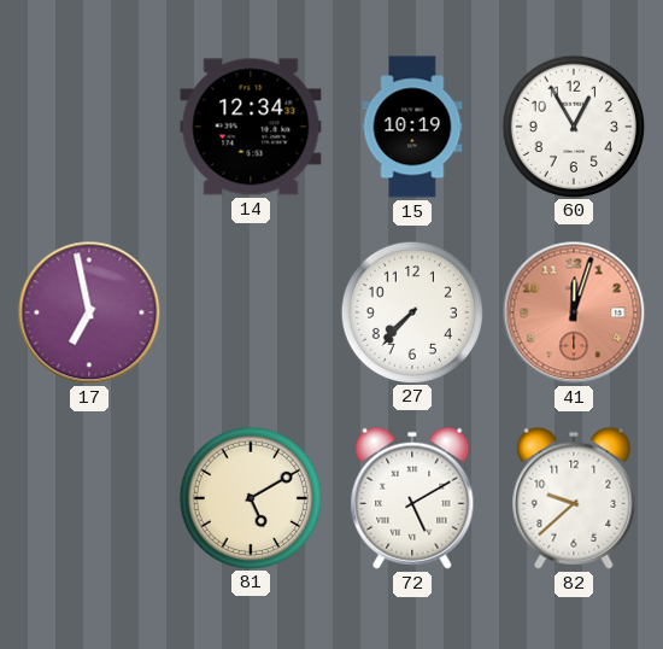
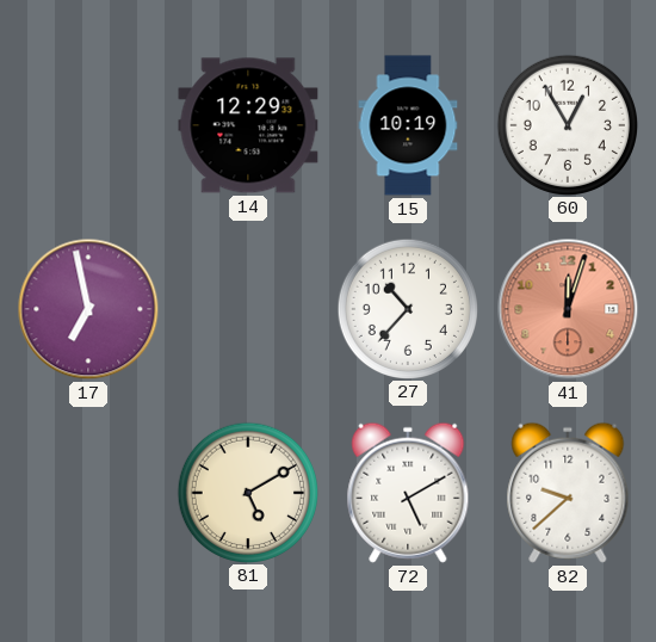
14: 12:34 -> 12:29
27: 7:37 -> 10:37
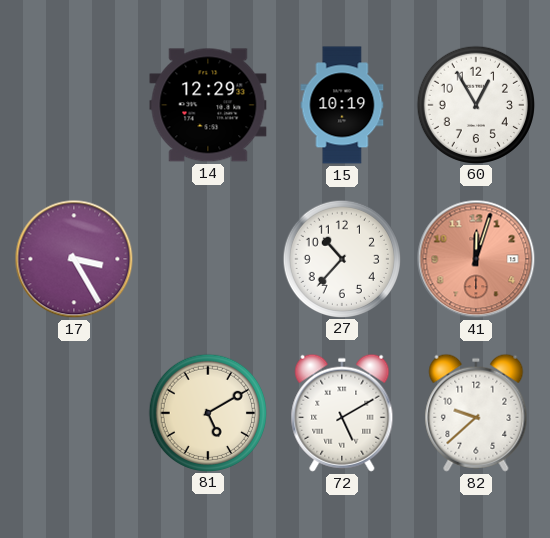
17: 6:58 -> 3:25
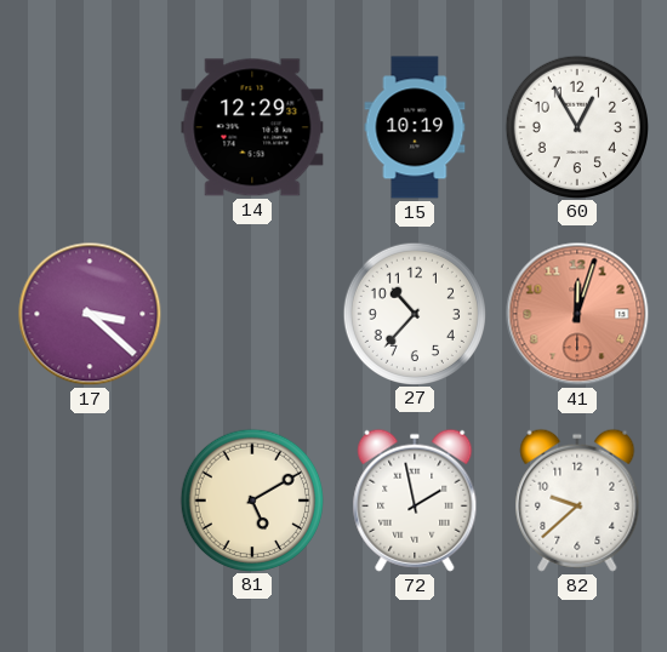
17: 3:25 -> 3:22
72: 5:10 -> 1:58
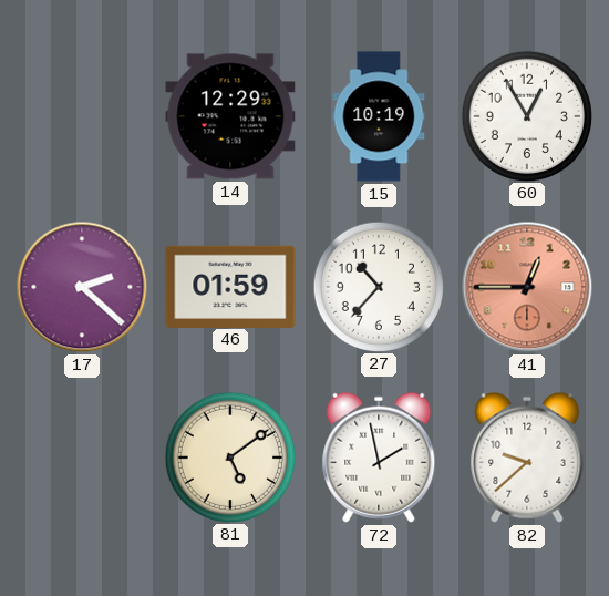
17: 3:22 -> 2:22
46: none -> 01:59
41: 12:03 -> 12:45
81: 5:10 -> 5:09
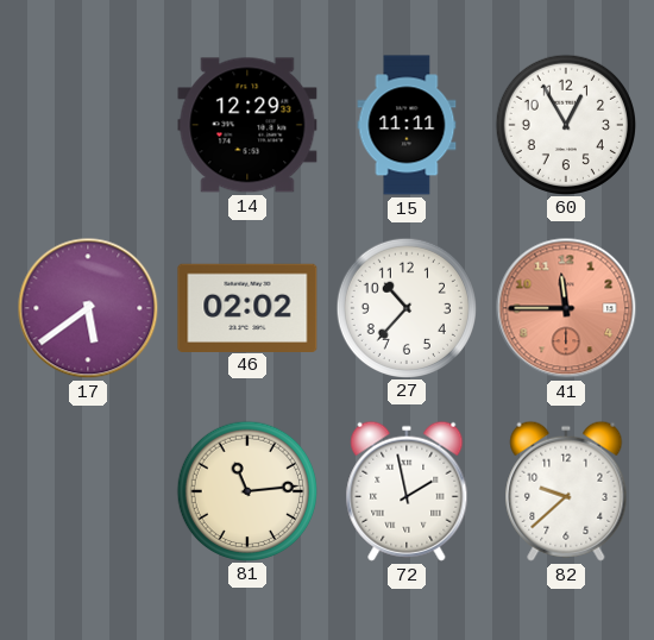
15: 10:19 -> 11:11
17: 2:22 -> 5:39
46: 01:59 -> 02:02
41: 12:45 -> 11:45
81: 5:09 -> 11:14
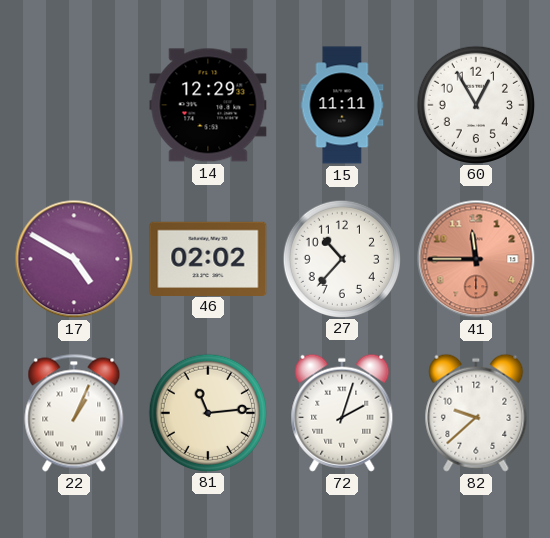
17: 5:39 -> 4:50
22: none -> 1:04
72: 1:58 -> 2:03
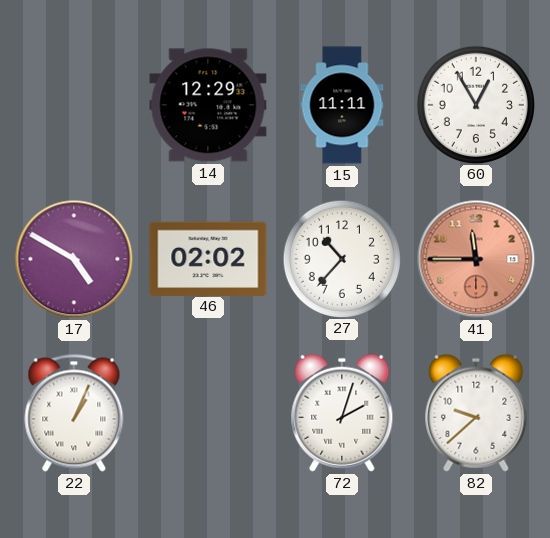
81: 11:14 -> none
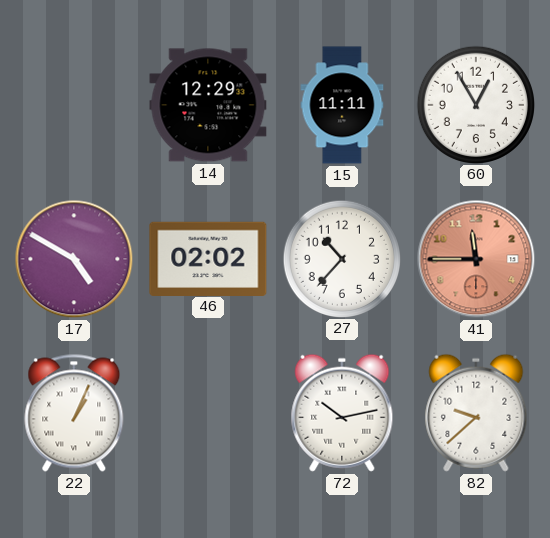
72: 2:03 -> 10:13
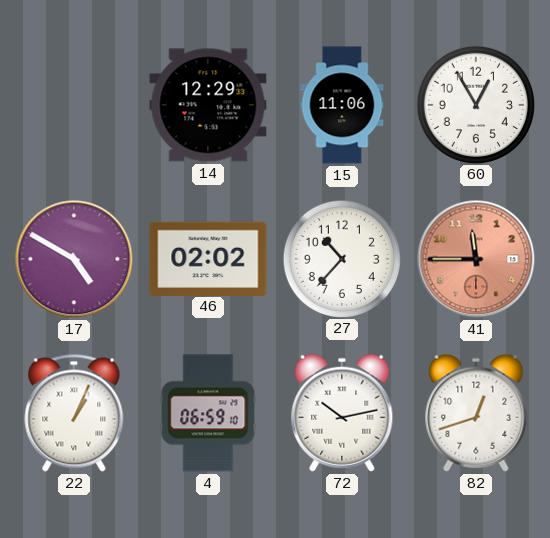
15: 11:11 -> 11:06
4: none -> 06:59
82: 9:38 -> 12:42
